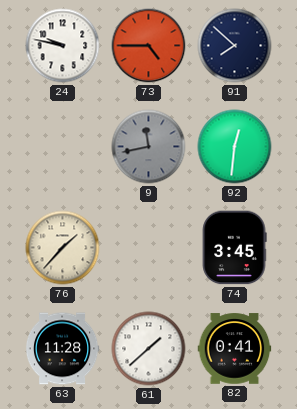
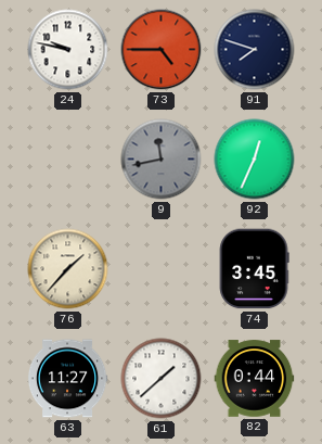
91: 7:52 -> 7:48
92: 12:31 -> 12:34
63: 11:28 -> 11:27
82: 0:41 -> 0:44
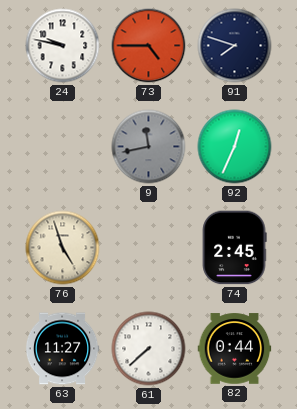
76: 1:37 -> 4:57
74: 3:45 -> 2:45
61: 1:38 -> 7:38
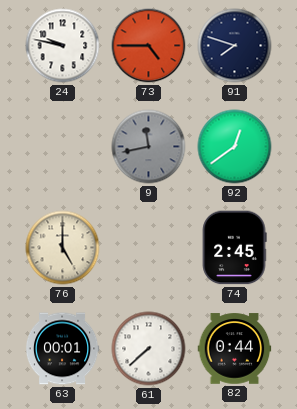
92: 12:34 -> 12:39
76: 4:57 -> 5:00
63: 11:27 -> 00:01
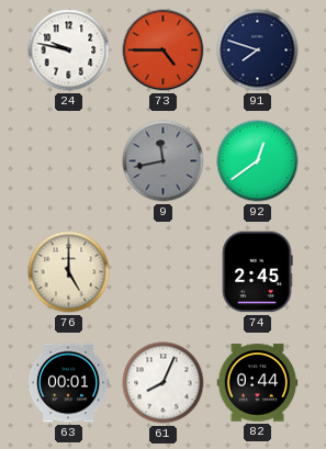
61: 7:38 -> 8:04
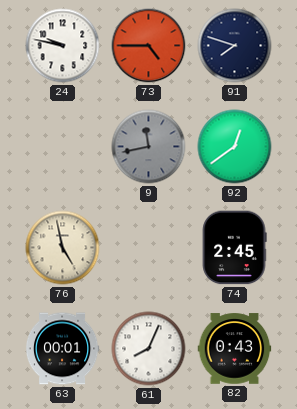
76: 5:00 -> 4:58
82: 0:44 -> 0:43
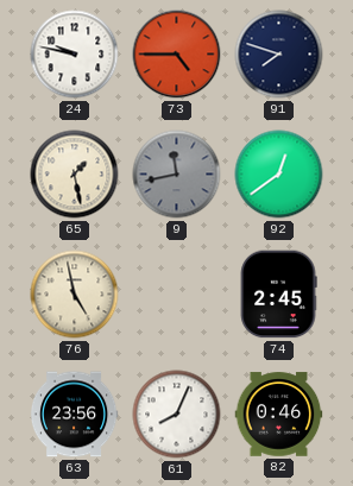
65: none -> 1:28
63: 00:01 -> 23:56
82: 0:43 -> 0:46
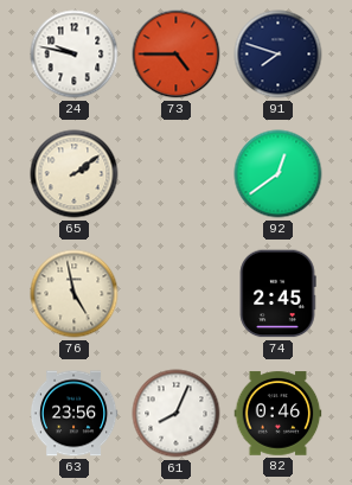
65: 1:28 -> 2:09
9: 11:43 -> none
